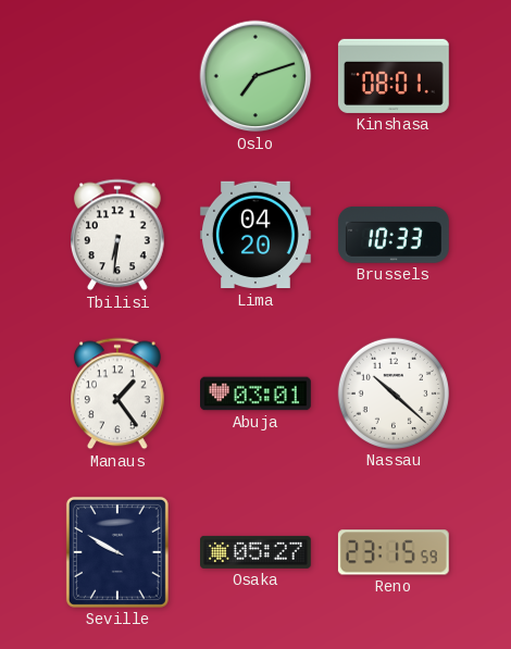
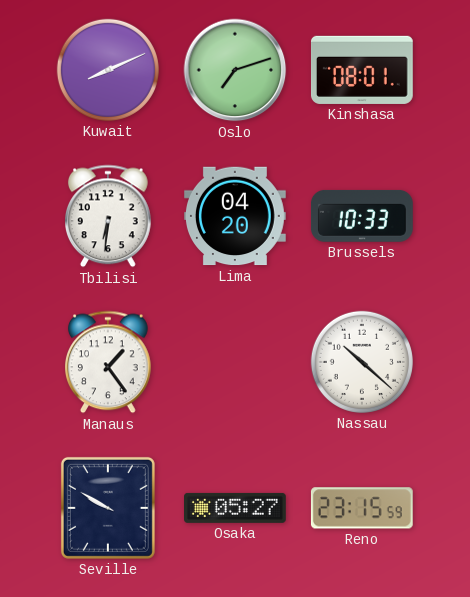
Kuwait: none -> 8:11
Abuja: 03:01 -> none
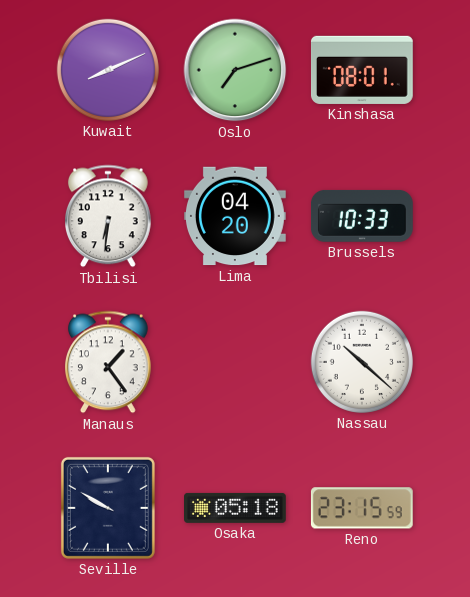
Osaka: 05:27 -> 05:18
